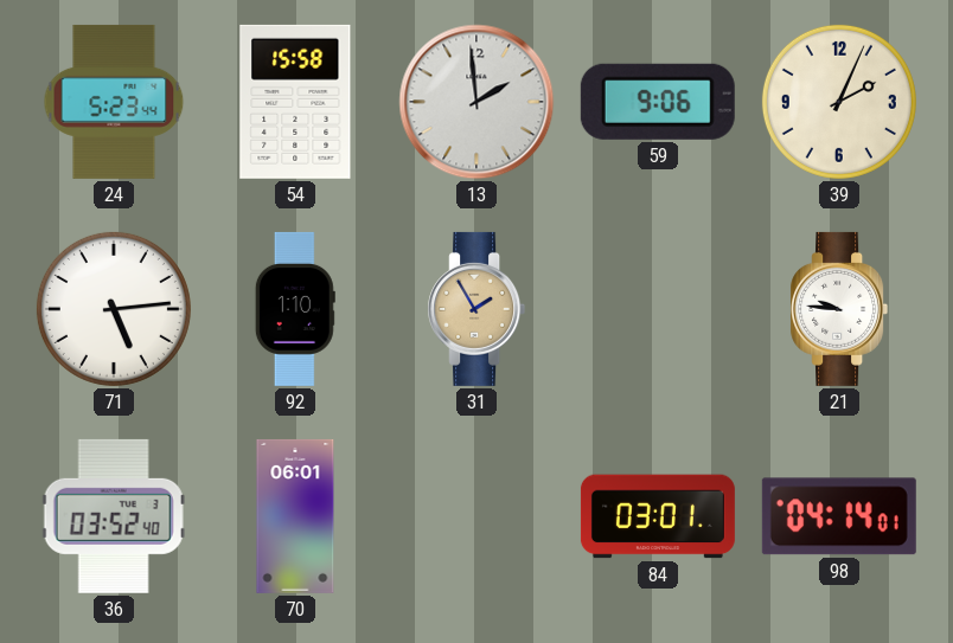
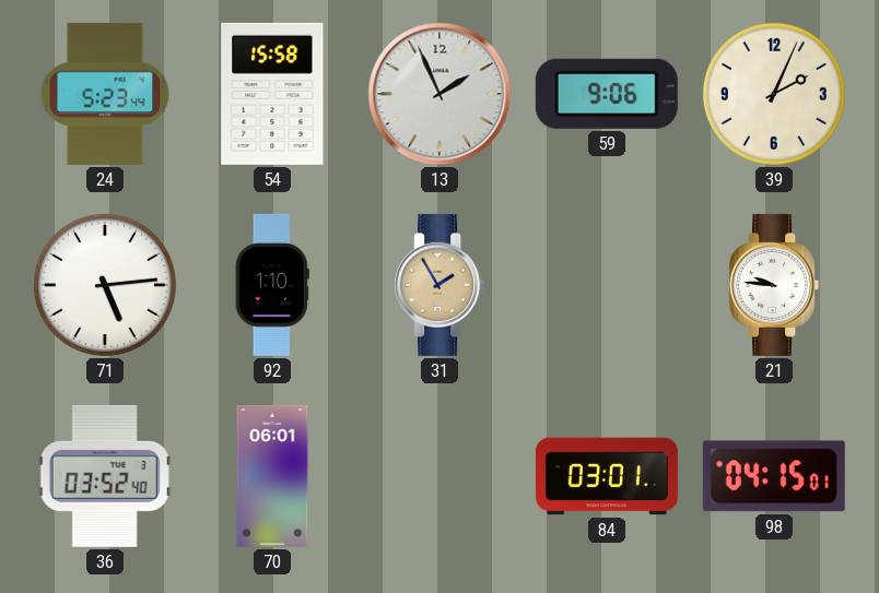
13: 1:59 -> 1:56
98: 04:14 -> 04:15
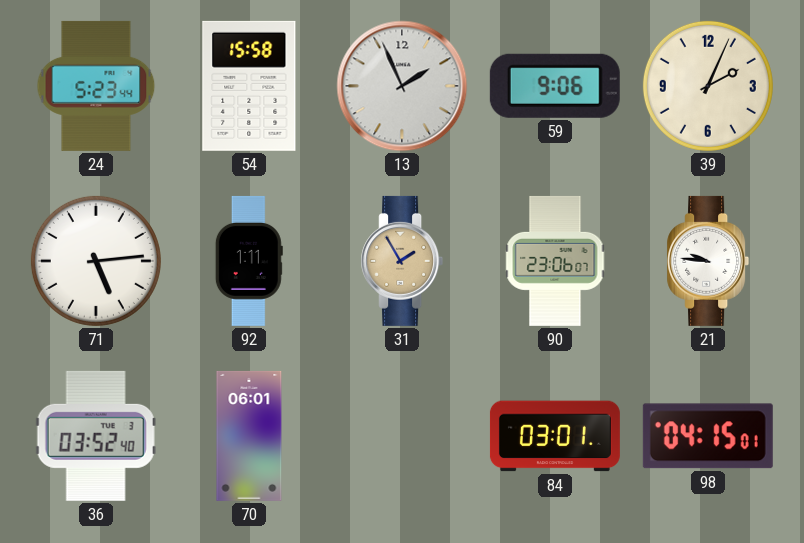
92: 1:10 -> 1:11
90: none -> 23:06
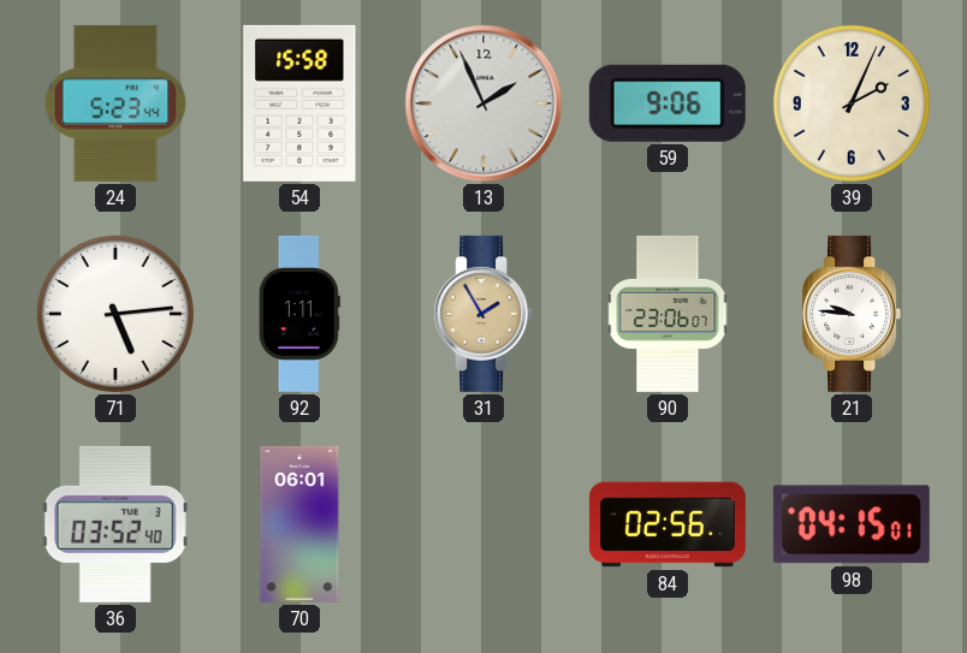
84: 03:01 -> 02:56
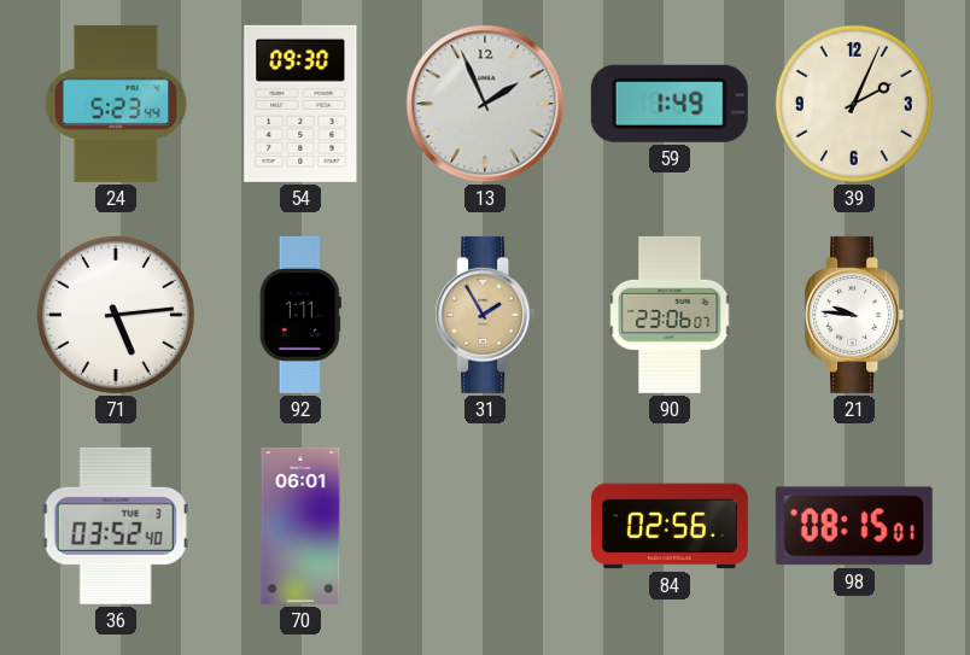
54: 15:58 -> 09:30
59: 9:06 -> 1:49
98: 04:15 -> 08:15
